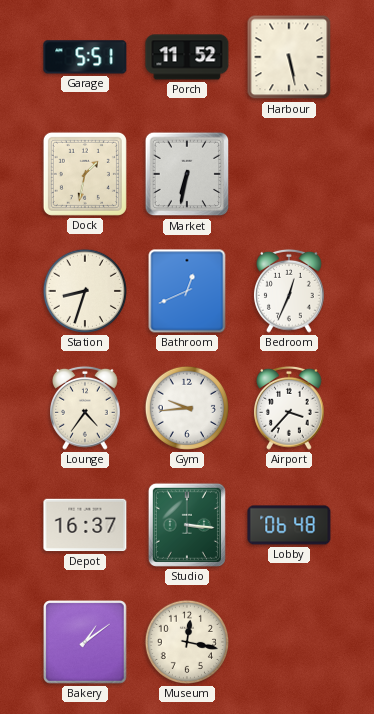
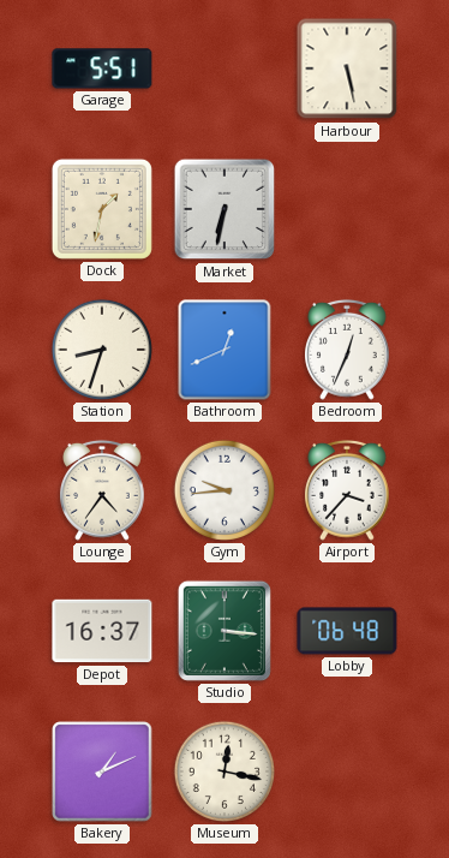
Porch: 11:52 -> none
Bakery: 1:09 -> 1:11
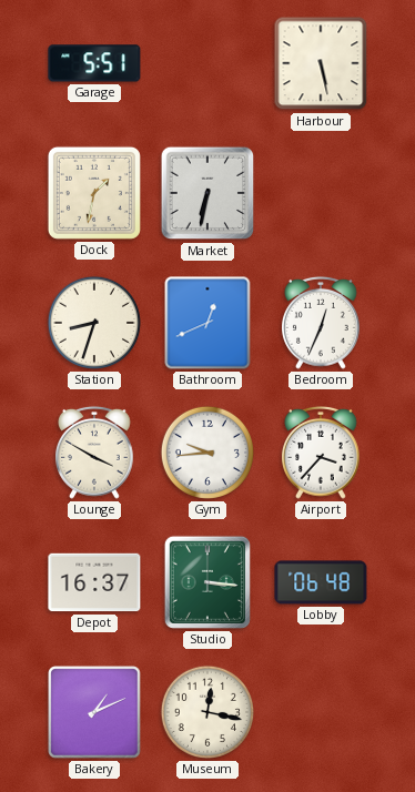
Lounge: 4:36 -> 3:50
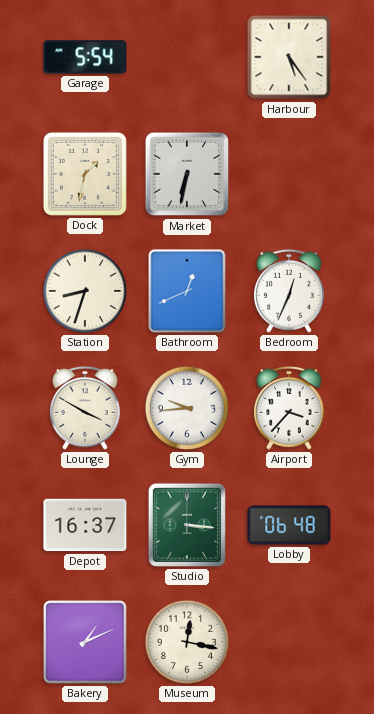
Garage: 5:51 -> 5:54
Harbour: 5:28 -> 5:24
